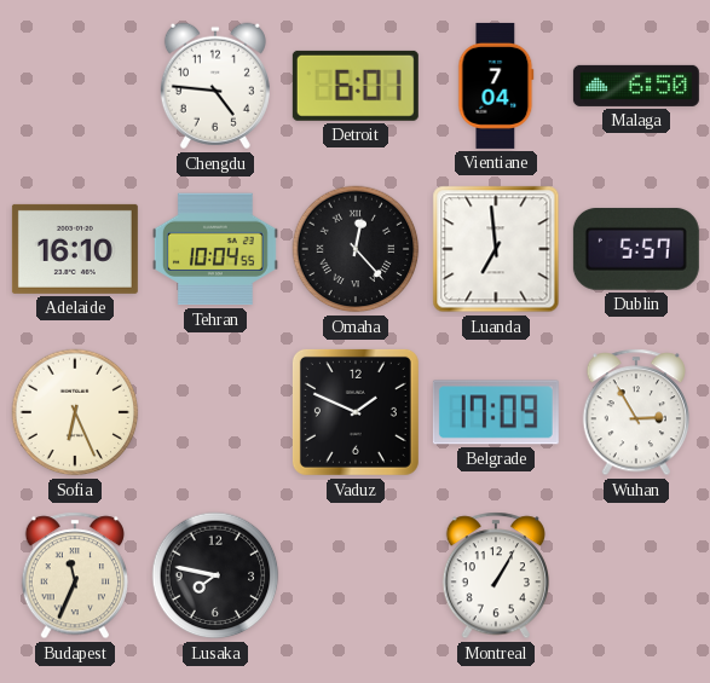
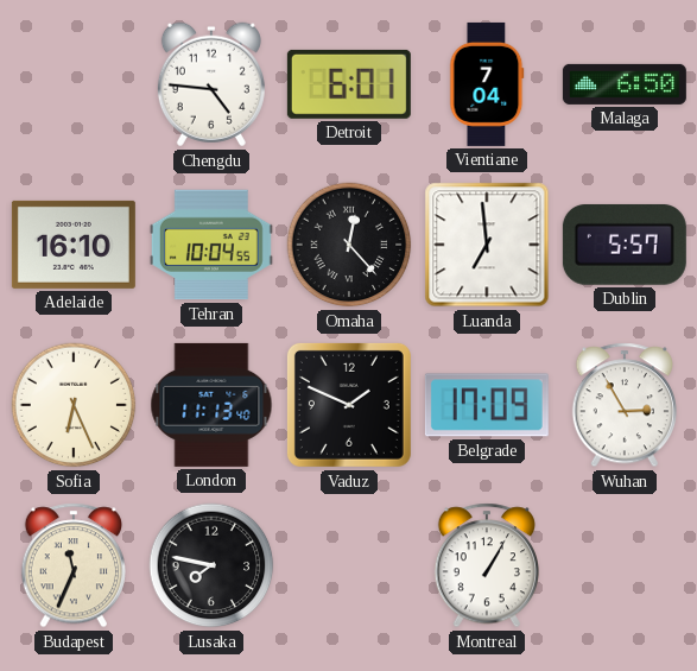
London: none -> 11:13
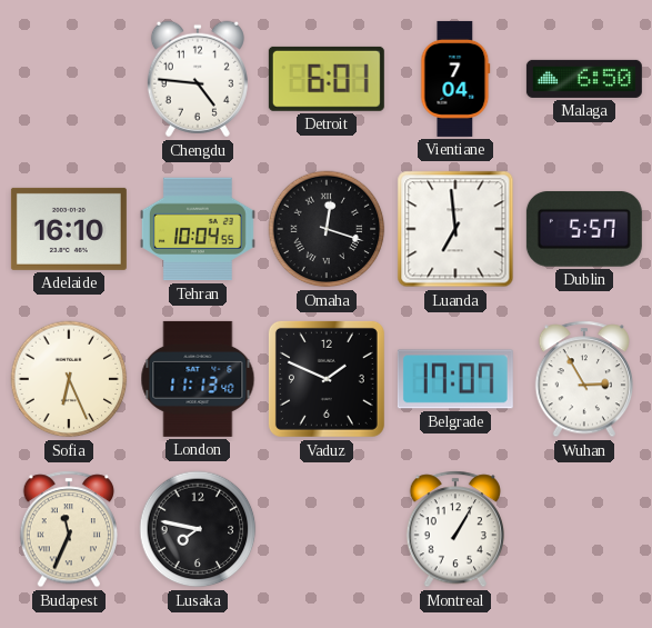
Omaha: 12:23 -> 12:18
Belgrade: 17:09 -> 17:07
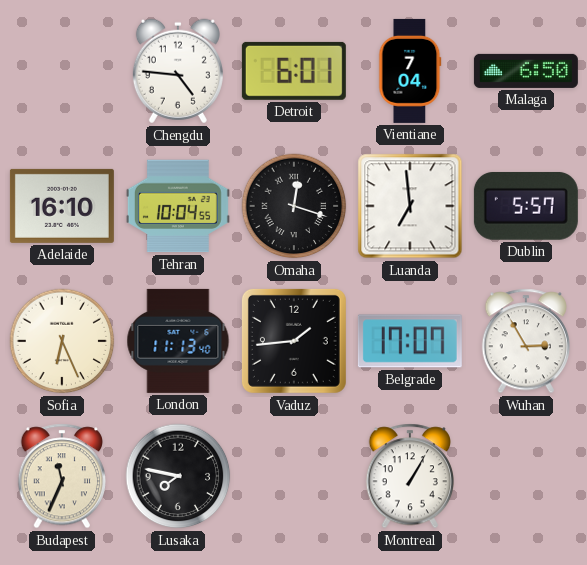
Vaduz: 1:49 -> 1:44
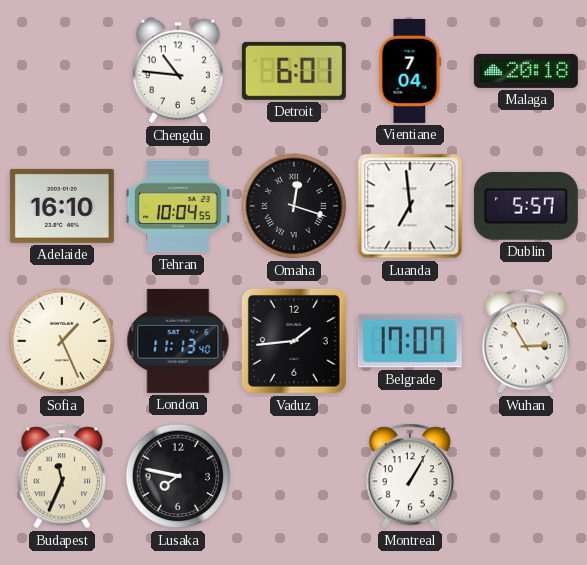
Chengdu: 4:46 -> 10:46
Malaga: 6:50 -> 20:18
Sofia: 6:26 -> 1:26
